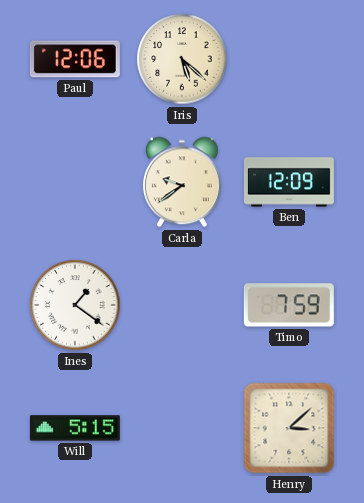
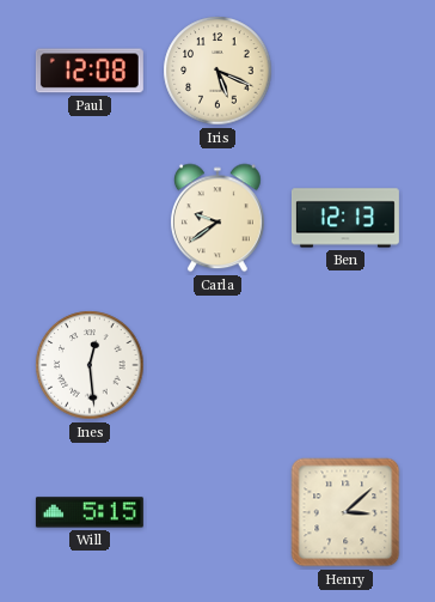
Paul: 12:06 -> 12:08
Iris: 5:22 -> 5:19
Ben: 12:09 -> 12:13
Ines: 1:21 -> 12:29
Timo: 7:59 -> none
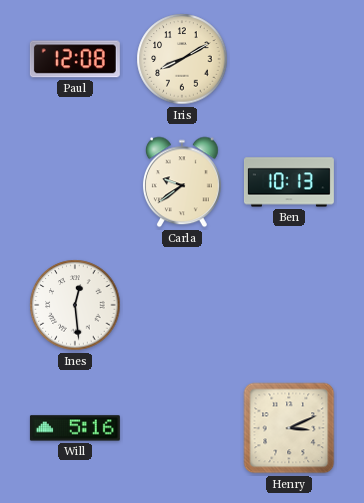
Iris: 5:19 -> 8:10
Ben: 12:13 -> 10:13
Will: 5:15 -> 5:16
Henry: 3:08 -> 3:11
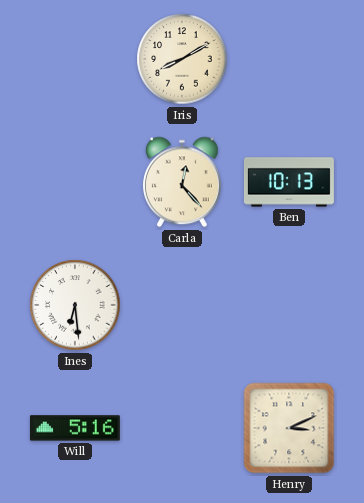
Paul: 12:08 -> none
Carla: 9:39 -> 12:23
Ines: 12:29 -> 6:29
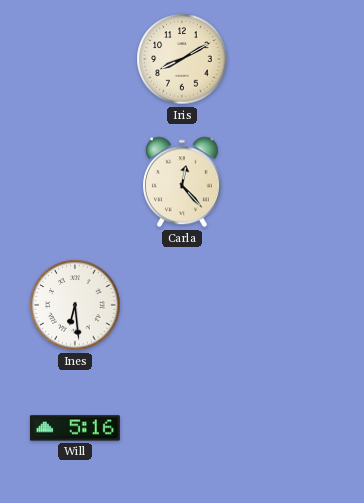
Ben: 10:13 -> none
Henry: 3:11 -> none
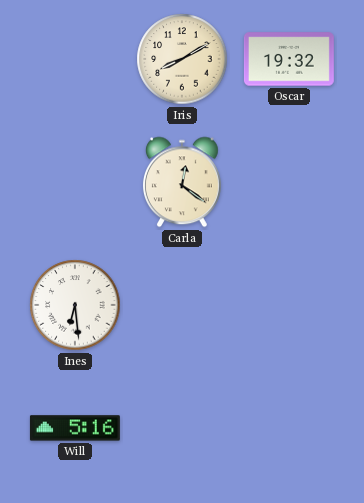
Oscar: none -> 19:32
Carla: 12:23 -> 12:21
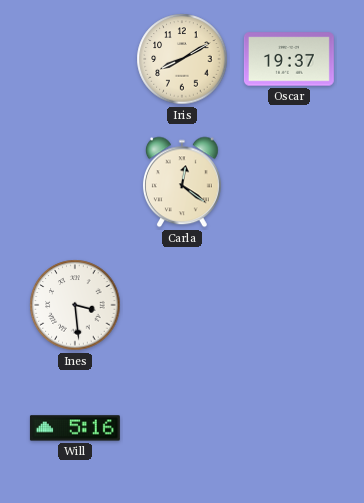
Oscar: 19:32 -> 19:37
Ines: 6:29 -> 3:29
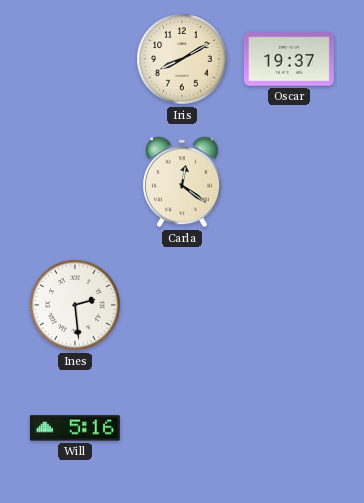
Ines: 3:29 -> 2:29
